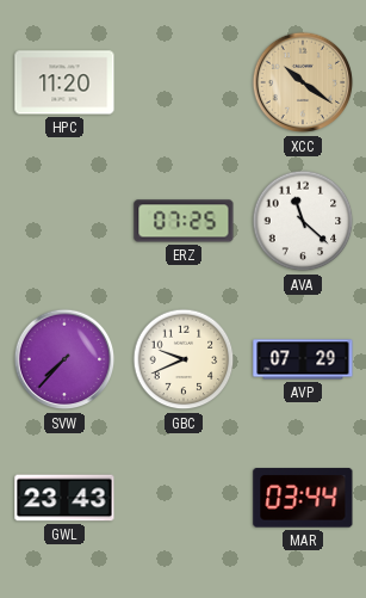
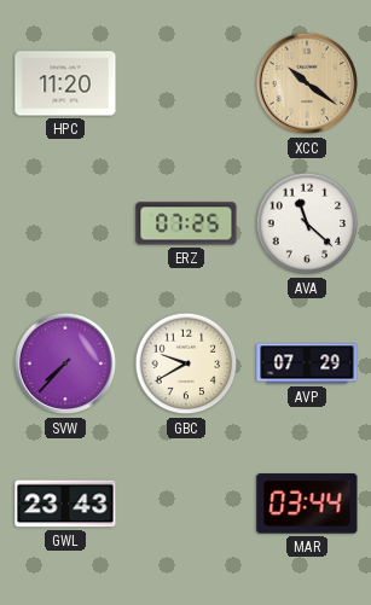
GBC: 9:41 -> 9:40
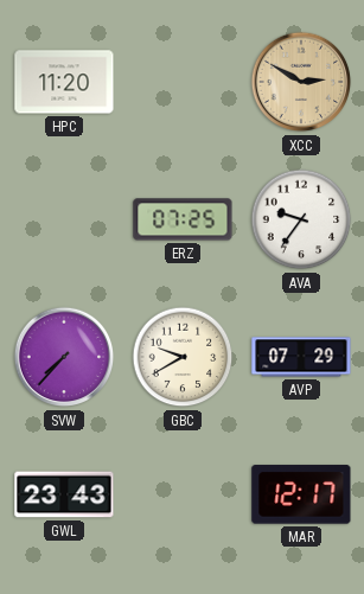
XCC: 10:21 -> 2:50
AVA: 11:22 -> 9:36
MAR: 03:44 -> 12:17
